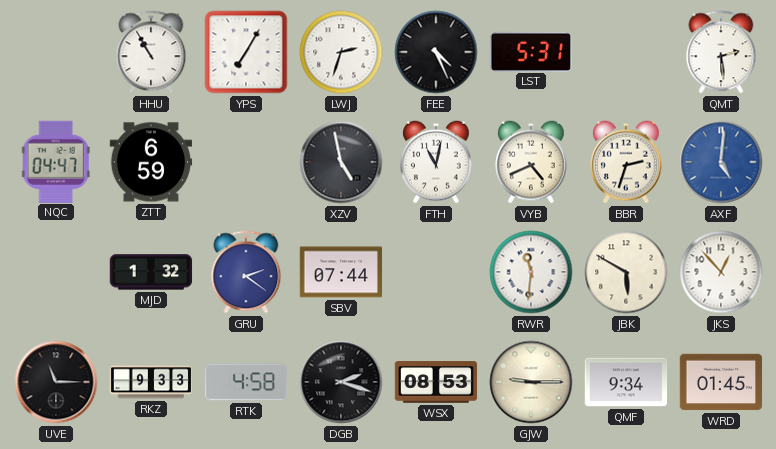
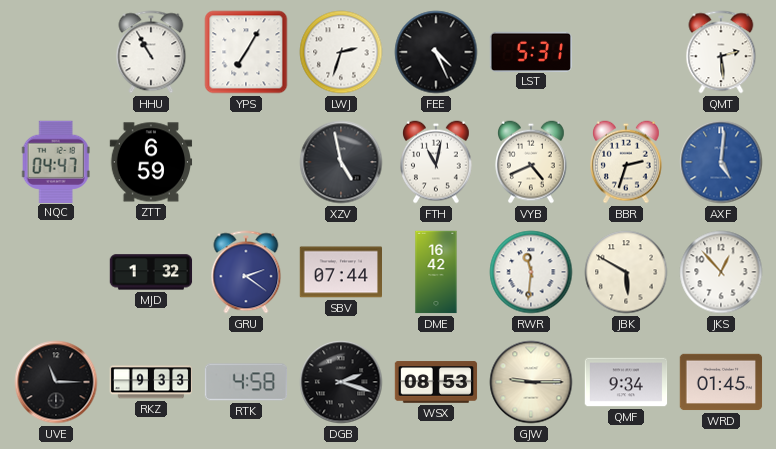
DME: none -> 16:42
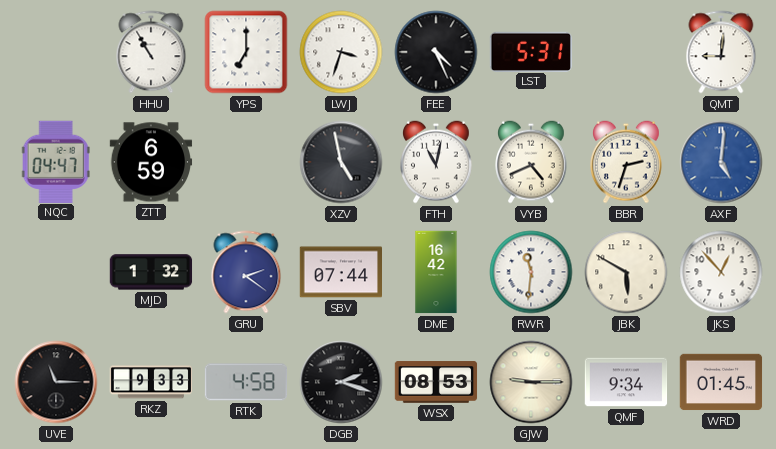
YPS: 7:05 -> 7:00
LWJ: 2:33 -> 3:33
QMT: 2:29 -> 9:01
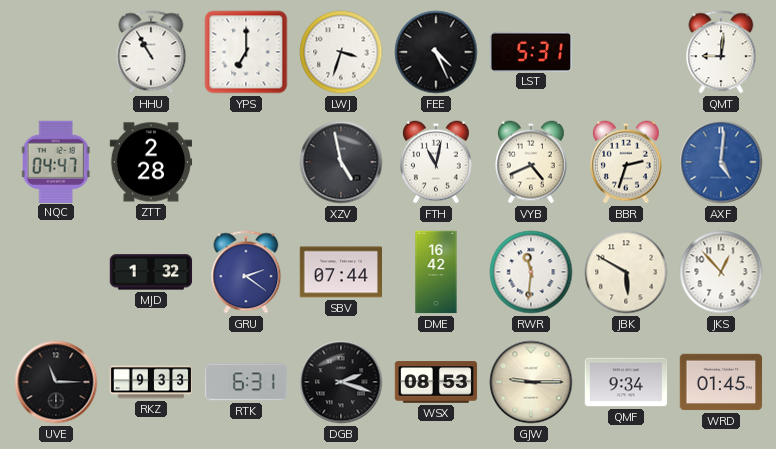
ZTT: 6:59 -> 2:28
RTK: 4:58 -> 6:31
